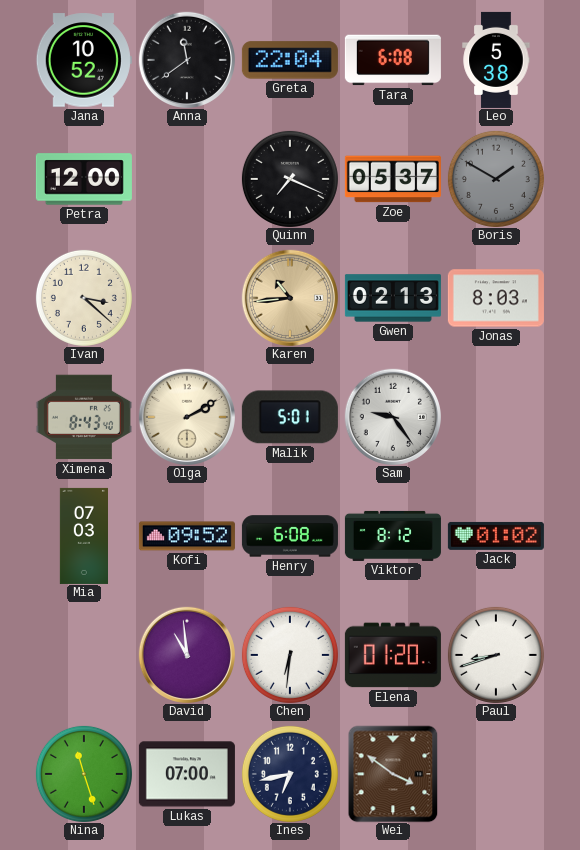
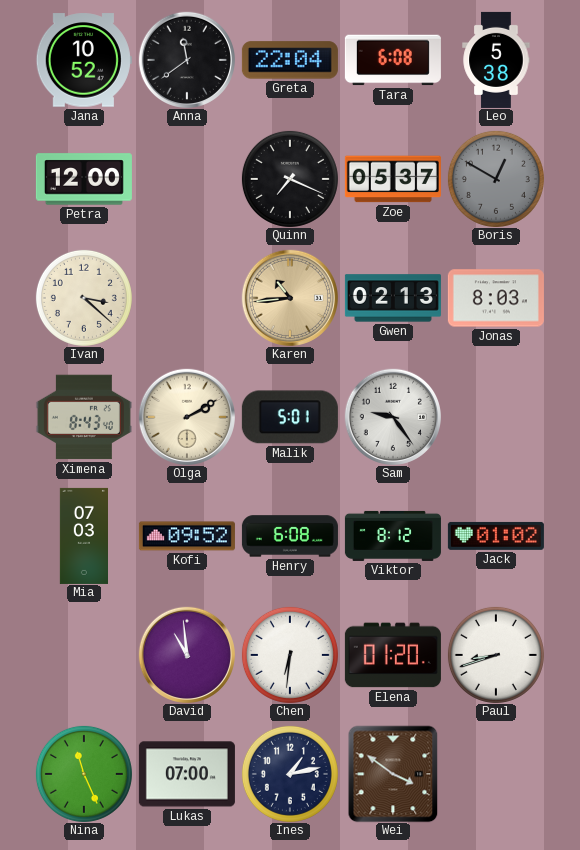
Boris: 1:50 -> 12:50
Nina: 11:27 -> 11:26
Ines: 6:43 -> 1:13
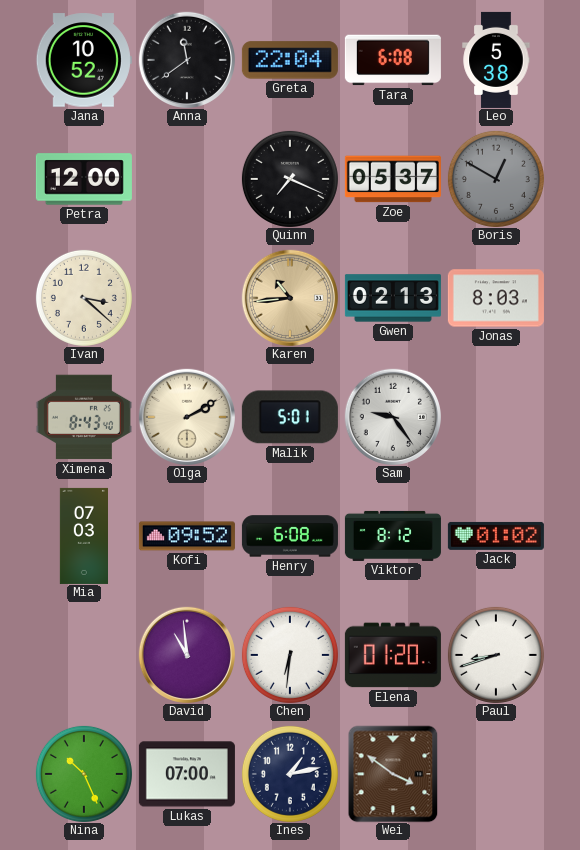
Nina: 11:26 -> 10:26
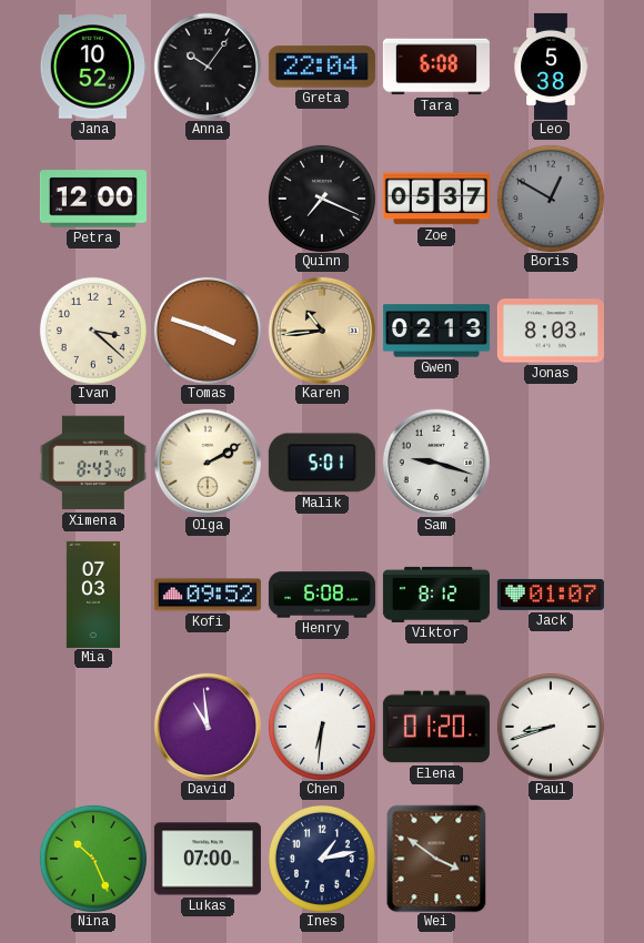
Anna: 11:39 -> 10:06
Tomas: none -> 3:48
Sam: 9:24 -> 9:18
Jack: 01:02 -> 01:07
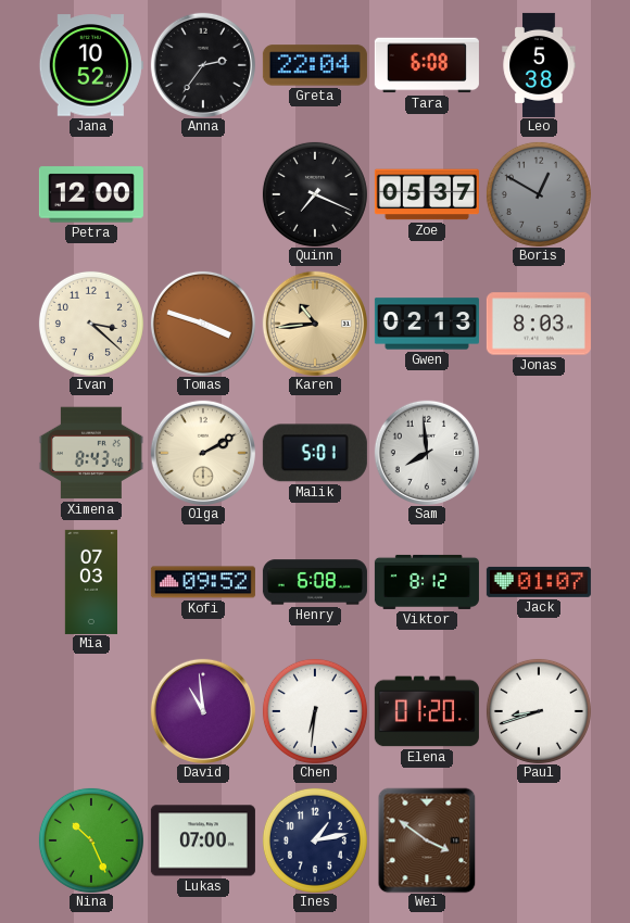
Anna: 10:06 -> 2:36
Sam: 9:18 -> 7:59
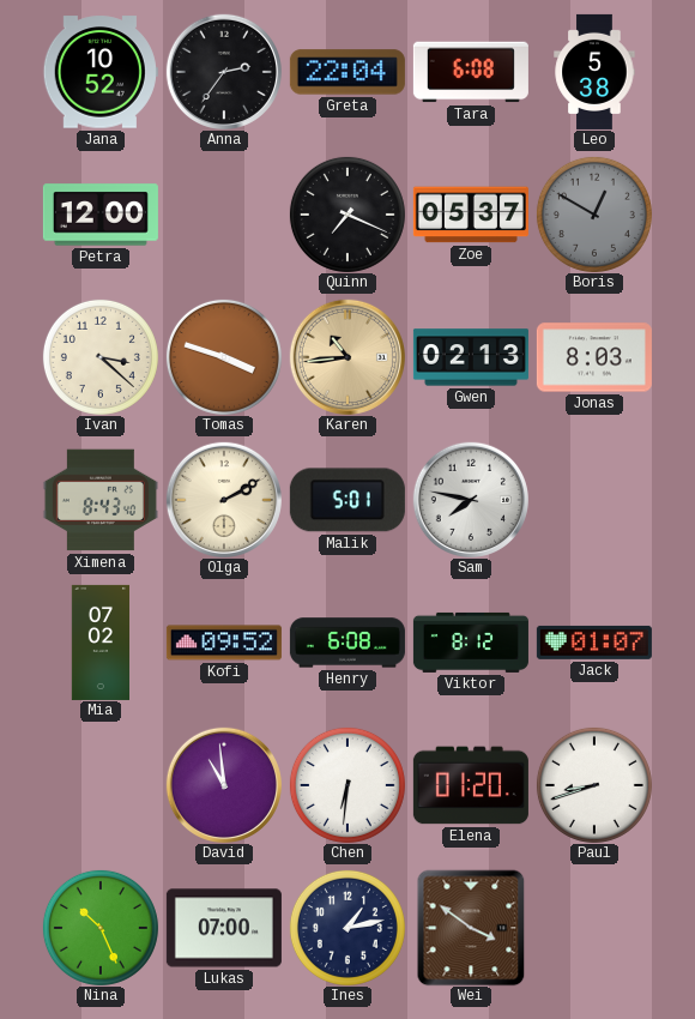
Sam: 7:59 -> 7:47
Mia: 07:03 -> 07:02
